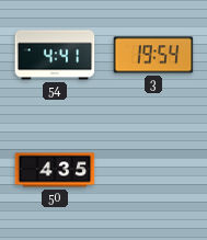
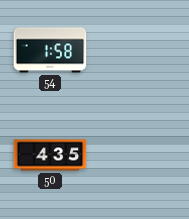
54: 4:41 -> 1:58
3: 19:54 -> none
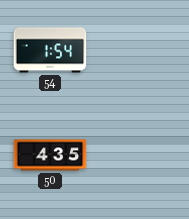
54: 1:58 -> 1:54
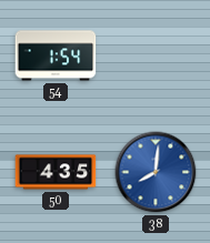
38: none -> 8:01
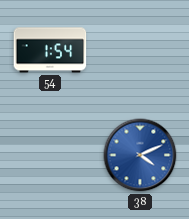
50: 4:35 -> none
38: 8:01 -> 4:11
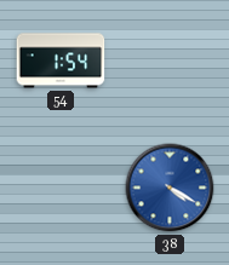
38: 4:11 -> 4:20
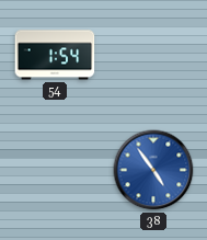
38: 4:20 -> 4:54
